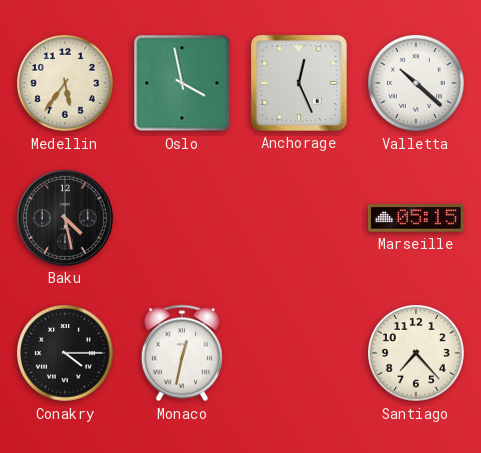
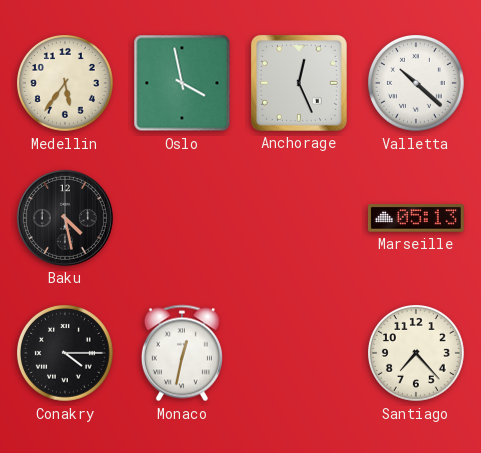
Marseille: 05:15 -> 05:13
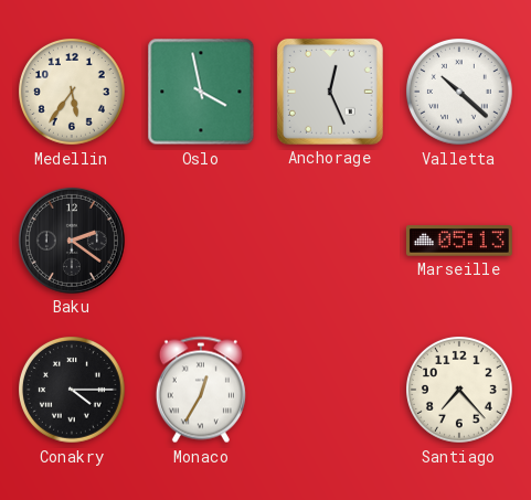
Baku: 4:28 -> 2:21
Monaco: 12:32 -> 12:35
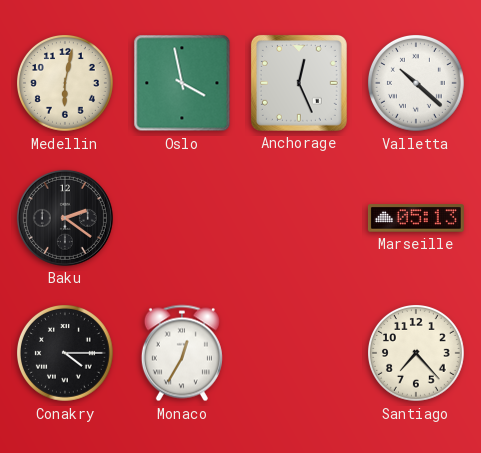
Medellin: 5:36 -> 6:02
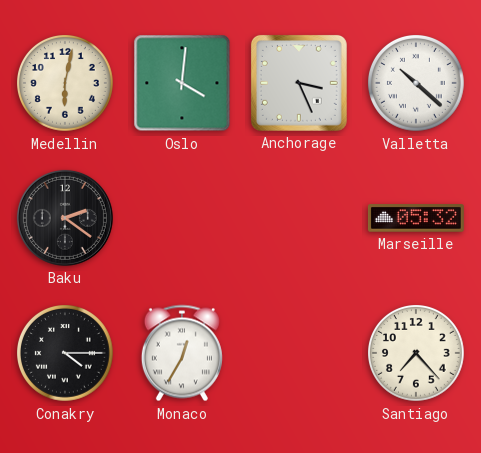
Oslo: 3:58 -> 4:01
Anchorage: 12:26 -> 3:26
Marseille: 05:13 -> 05:32
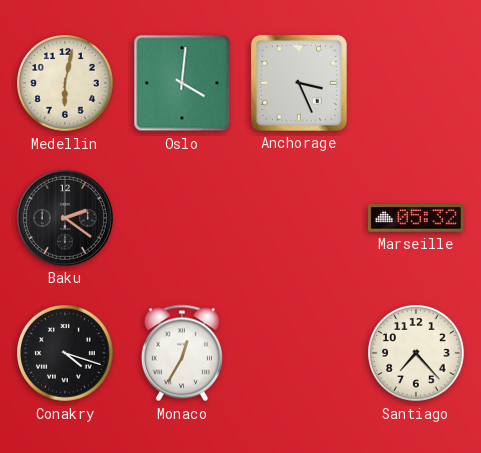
Valletta: 10:22 -> none
Conakry: 4:15 -> 4:18
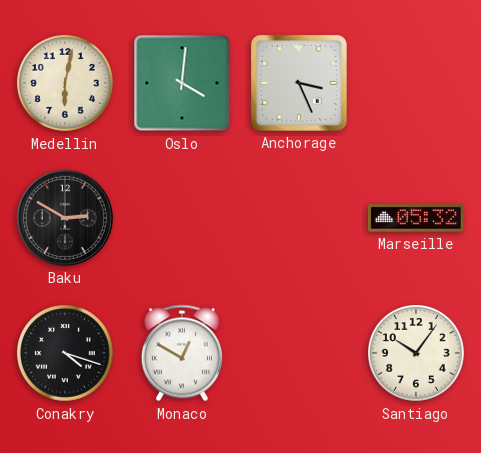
Baku: 2:21 -> 2:50
Monaco: 12:35 -> 12:50
Santiago: 7:23 -> 10:06
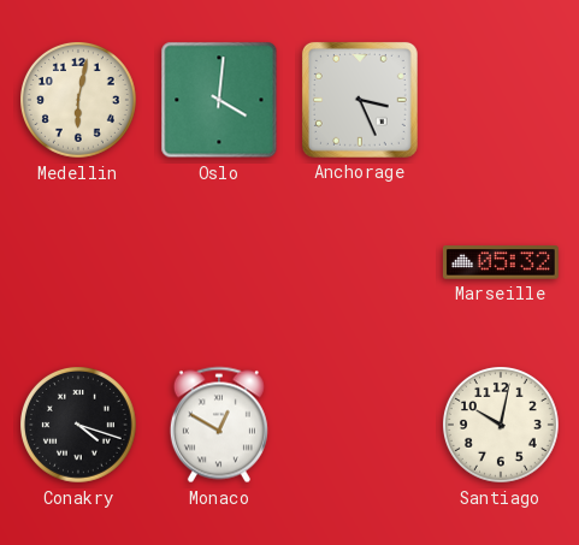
Baku: 2:50 -> none
Santiago: 10:06 -> 10:02
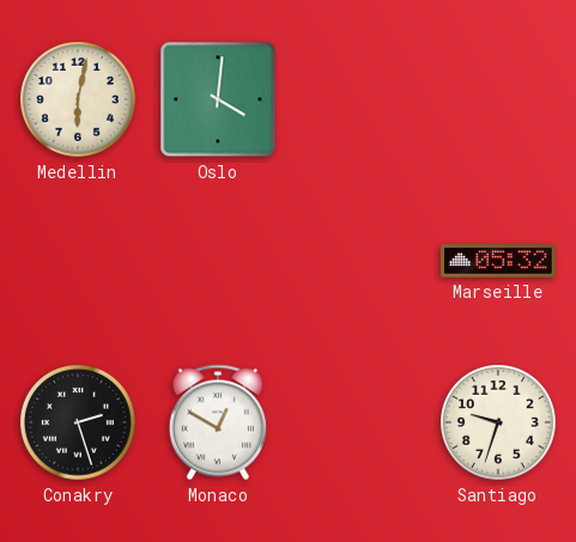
Anchorage: 3:26 -> none
Conakry: 4:18 -> 2:27
Santiago: 10:02 -> 9:33
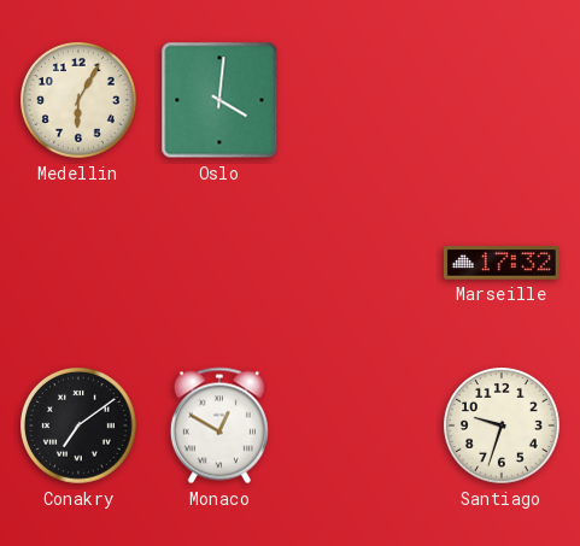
Medellin: 6:02 -> 6:05
Marseille: 05:32 -> 17:32
Conakry: 2:27 -> 7:09
